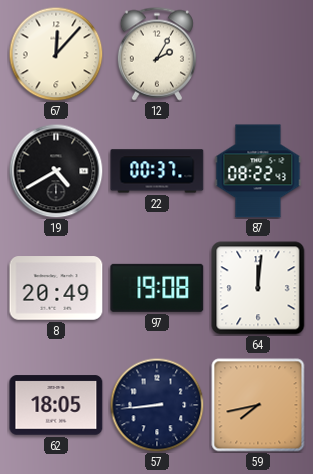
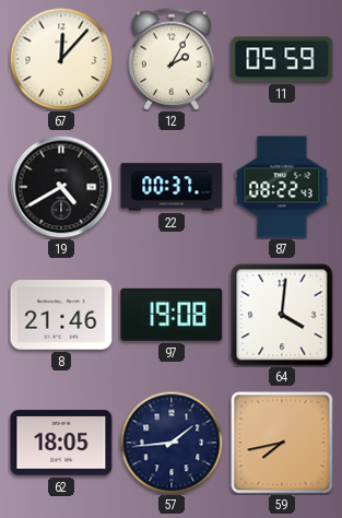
11: none -> 05:59
8: 20:49 -> 21:46
64: 12:01 -> 4:01
57: 8:44 -> 1:44
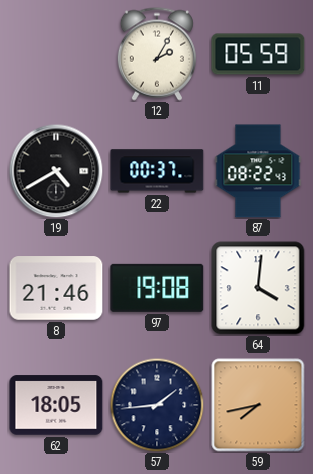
67: 12:07 -> none
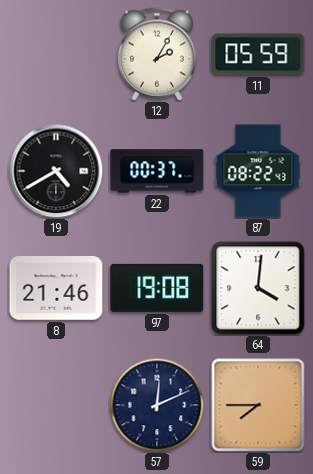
62: 18:05 -> none
57: 1:44 -> 12:11
59: 7:43 -> 7:45
